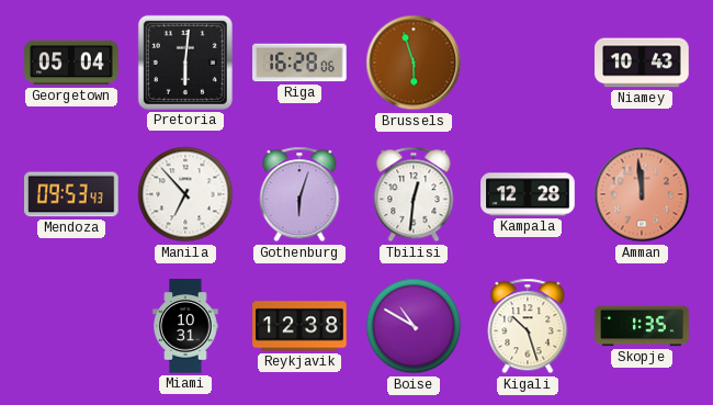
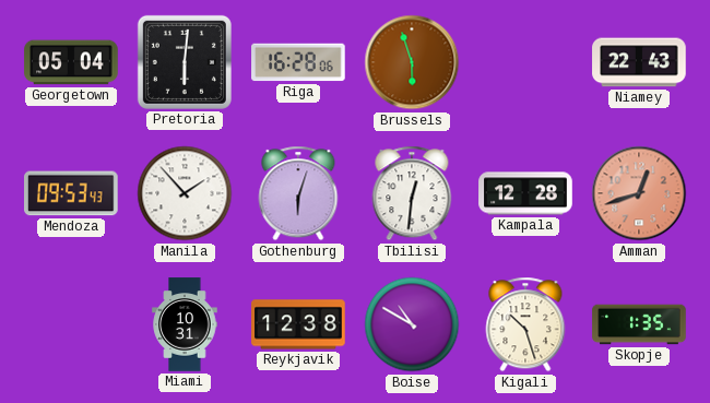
Niamey: 10:43 -> 22:43
Manila: 6:53 -> 1:53
Amman: 11:59 -> 12:42
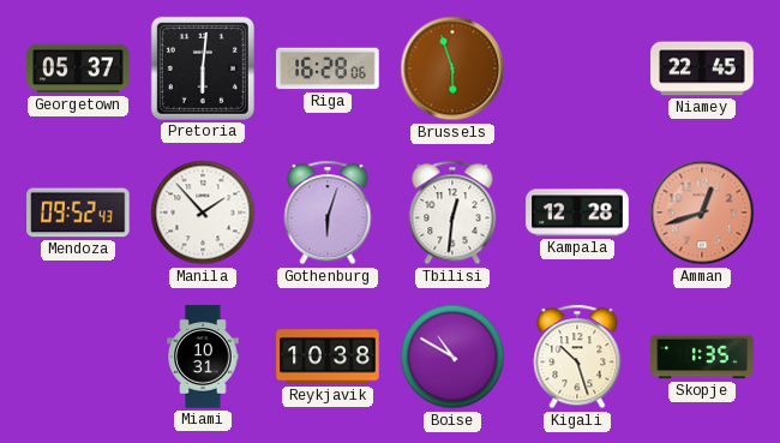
Georgetown: 05:04 -> 05:37
Niamey: 22:43 -> 22:45
Mendoza: 09:53 -> 09:52
Reykjavik: 12:38 -> 10:38
